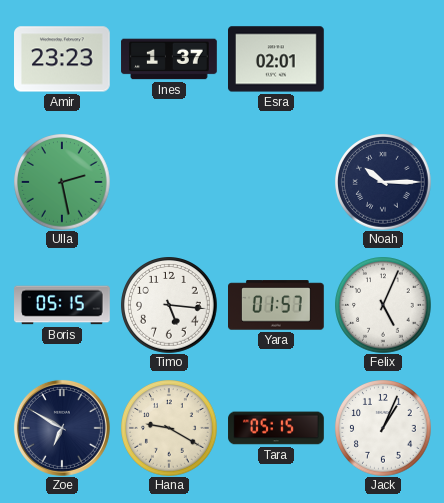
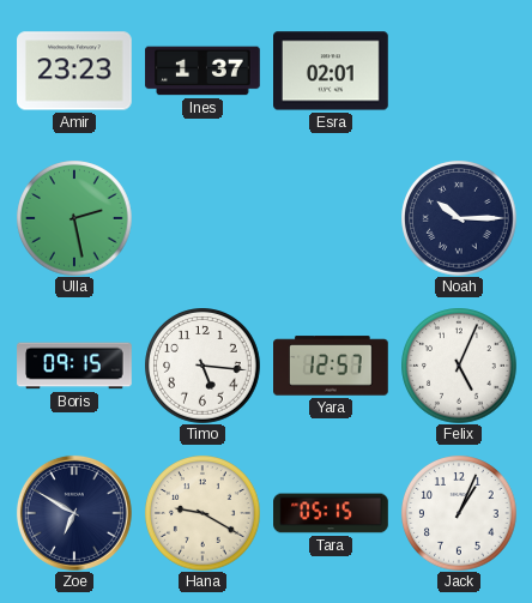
Boris: 05:15 -> 09:15
Yara: 01:57 -> 12:57
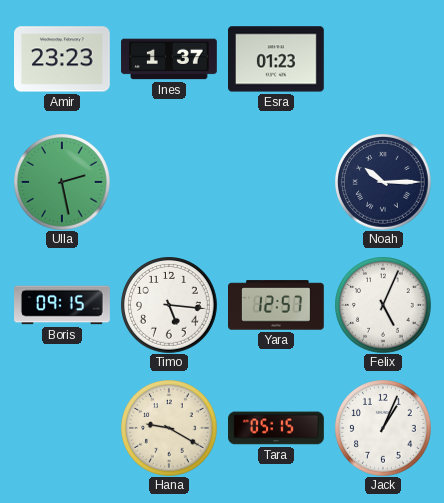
Esra: 02:01 -> 01:23
Zoe: 6:50 -> none
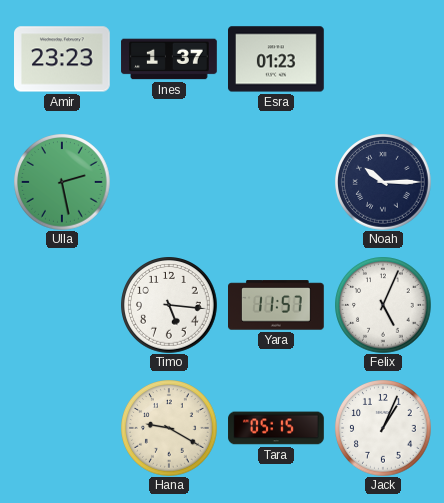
Boris: 09:15 -> none
Yara: 12:57 -> 11:57
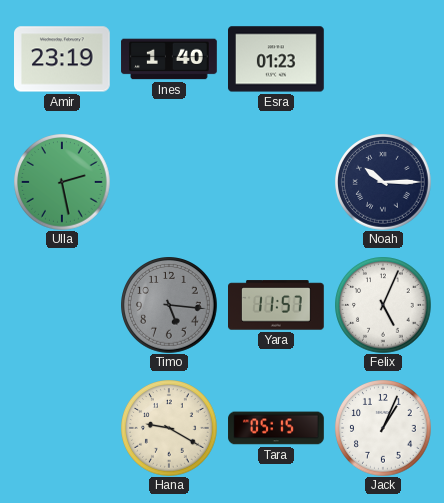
Amir: 23:23 -> 23:19
Ines: 1:37 -> 1:40
Timo dial: white -> grey
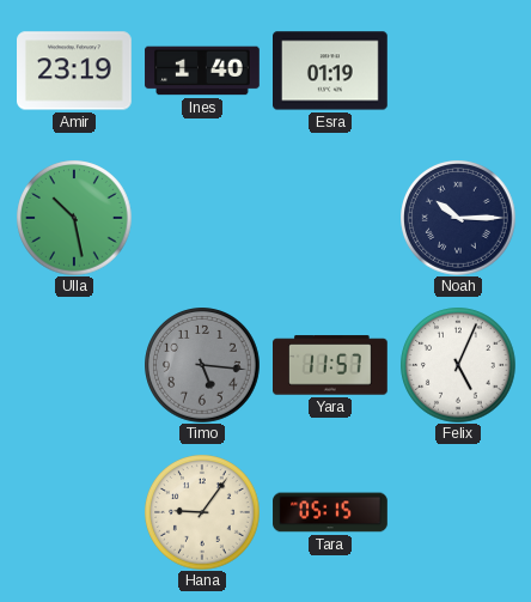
Esra: 01:23 -> 01:19
Ulla: 2:28 -> 10:28
Hana: 9:20 -> 9:06
Jack: 1:04 -> none
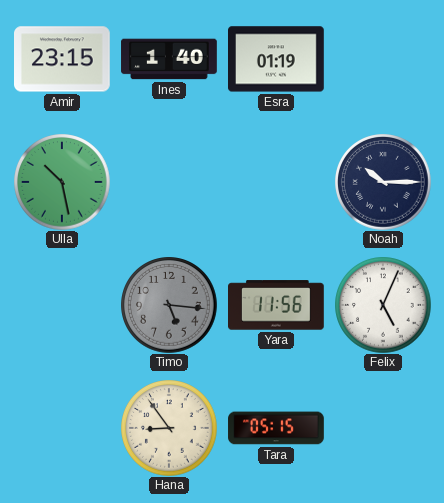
Amir: 23:19 -> 23:15
Yara: 11:57 -> 11:56
Hana: 9:06 -> 8:54
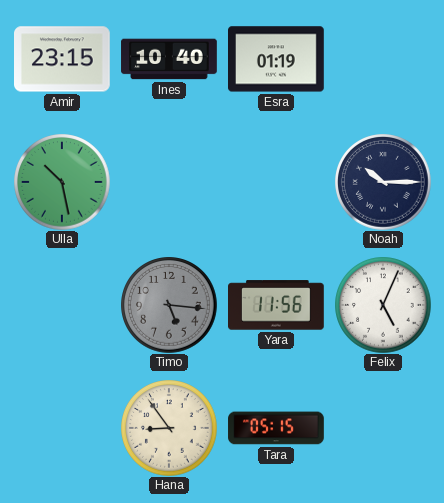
Ines: 1:40 -> 10:40
